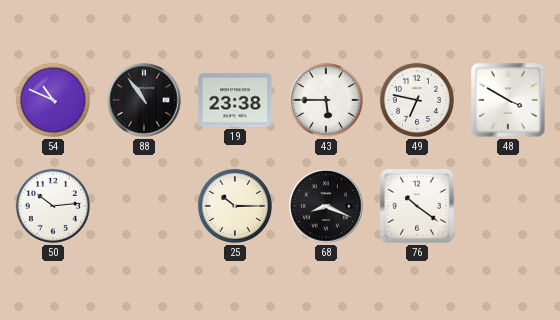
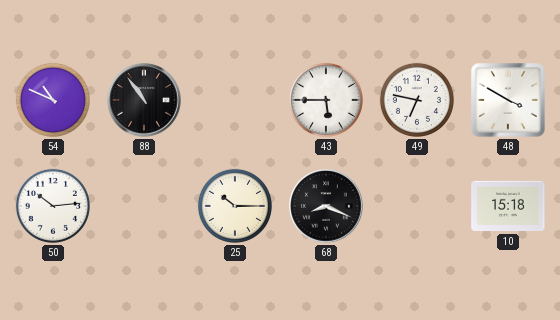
19: 23:38 -> none
76: 10:21 -> none
10: none -> 15:18
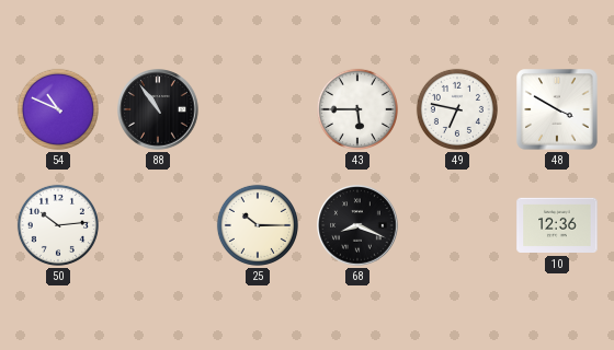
10: 15:18 -> 12:36
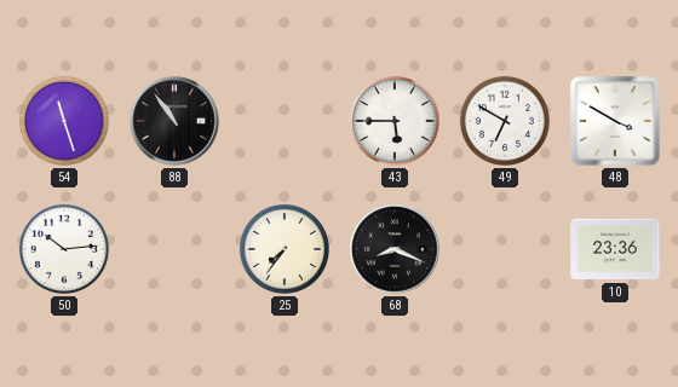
54: 10:49 -> 11:27
49: 6:47 -> 6:50
25: 10:15 -> 7:36
10: 12:36 -> 23:36
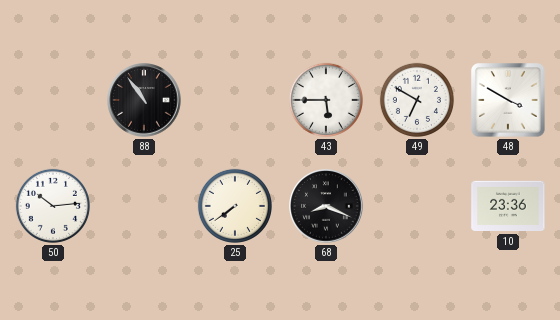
54: 11:27 -> none
25: 7:36 -> 7:39
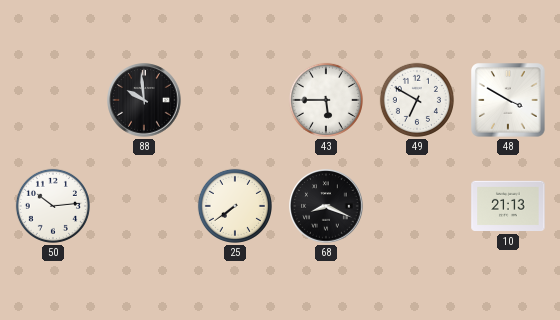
88: 10:54 -> 9:59
10: 23:36 -> 21:13
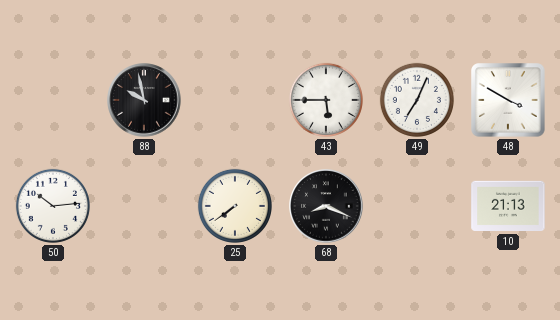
88: 9:59 -> 9:58
49: 6:50 -> 7:04
